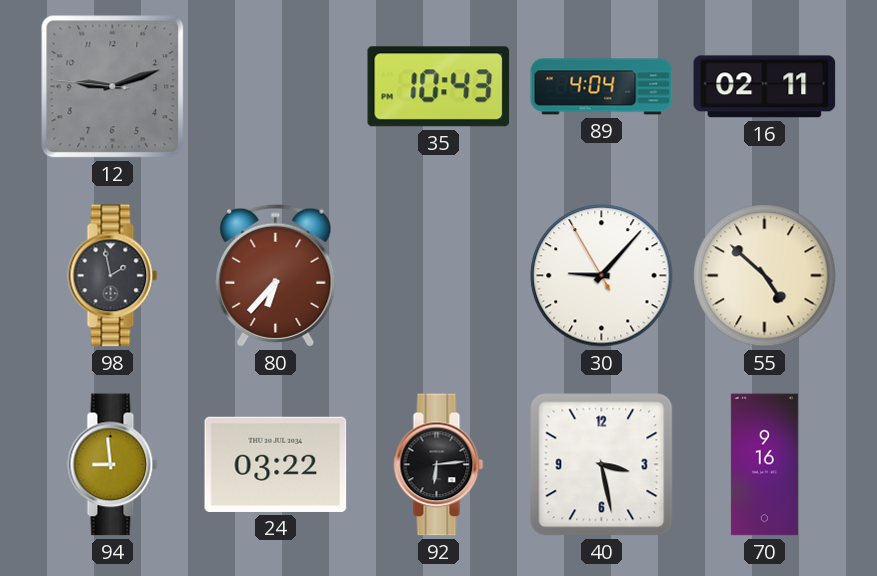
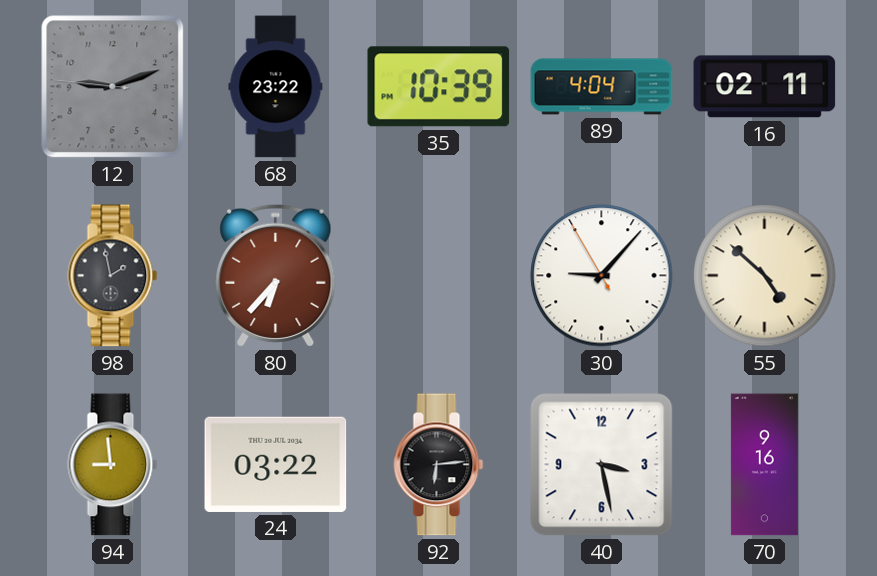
68: none -> 23:22
35: 10:43 -> 10:39
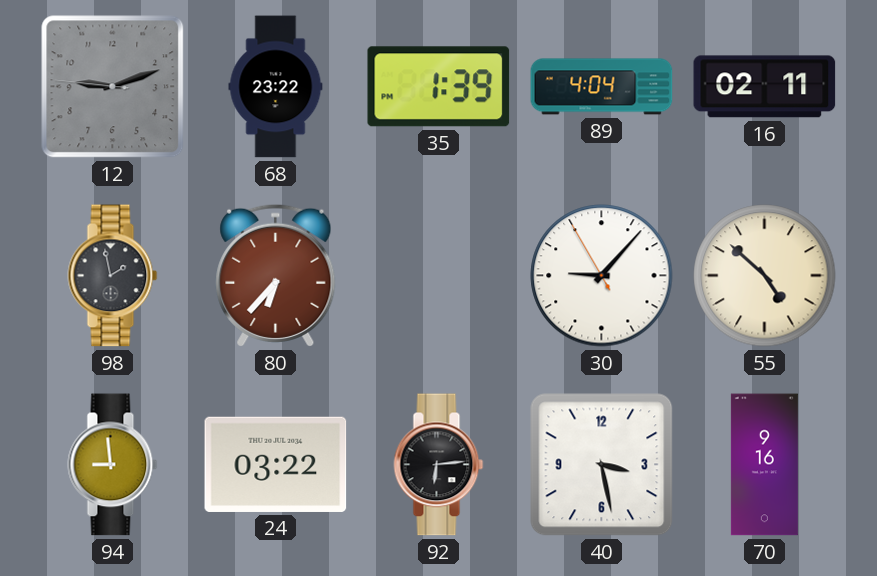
35: 10:39 -> 1:39
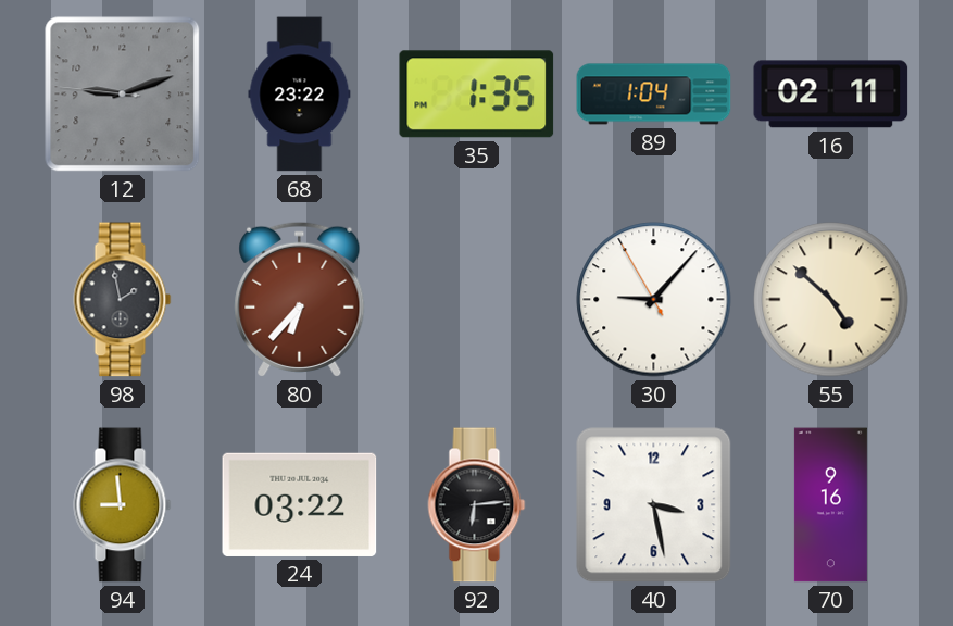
35: 1:39 -> 1:35
89: 4:04 -> 1:04
